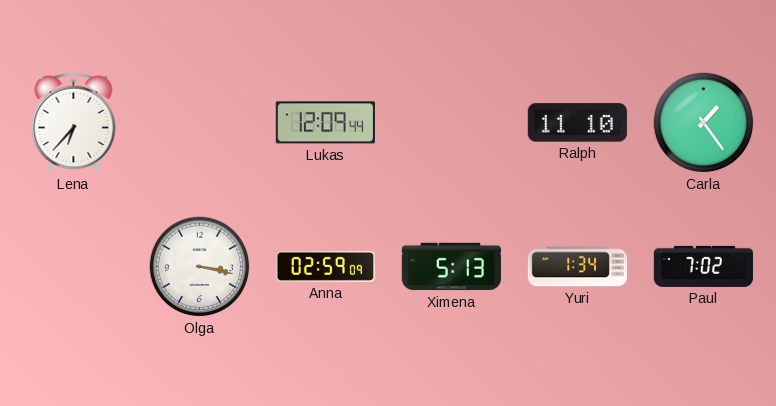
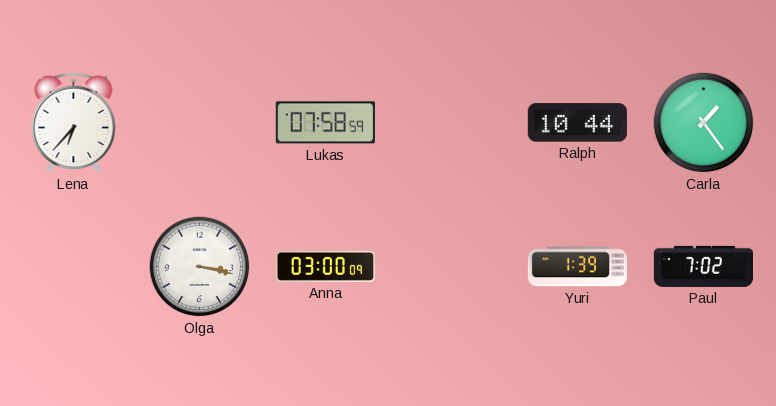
Lukas: 12:09 -> 07:58
Ralph: 11:10 -> 10:44
Anna: 02:59 -> 03:00
Ximena: 5:13 -> none
Yuri: 1:34 -> 1:39
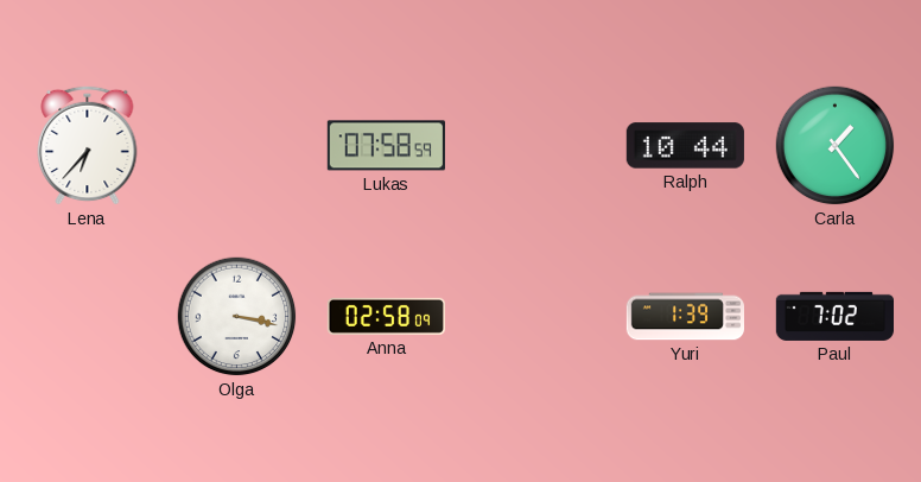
Anna: 03:00 -> 02:58
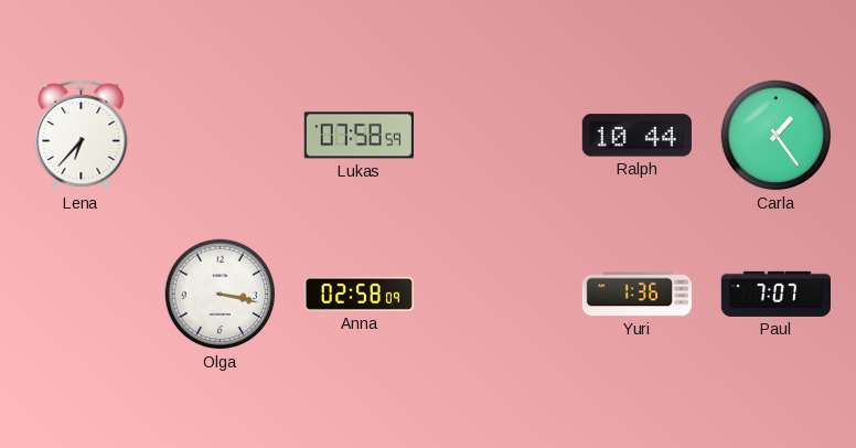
Yuri: 1:39 -> 1:36
Paul: 7:02 -> 7:07
